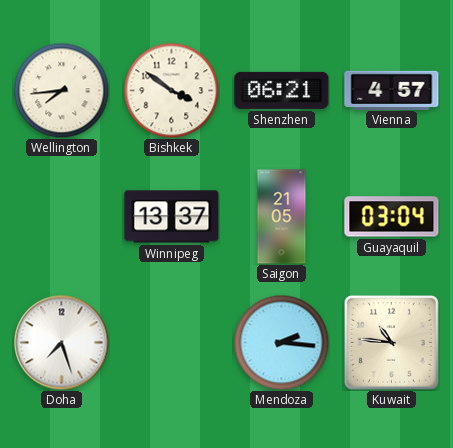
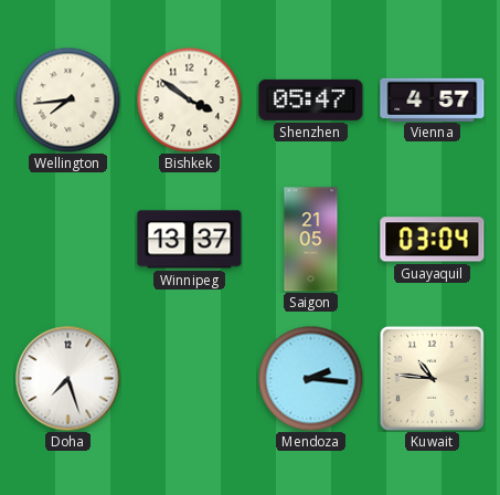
Shenzhen: 06:21 -> 05:47
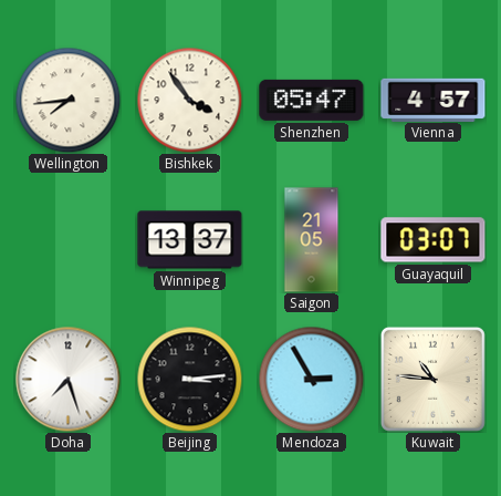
Bishkek: 3:51 -> 3:54
Guayaquil: 03:04 -> 03:07
Beijing: none -> 3:14
Mendoza: 2:16 -> 2:55
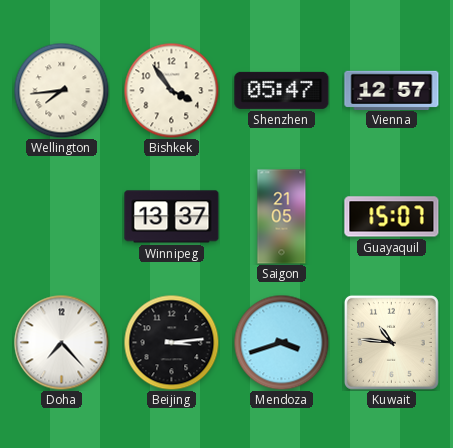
Vienna: 4:57 -> 12:57
Guayaquil: 03:07 -> 15:07
Doha: 7:27 -> 7:23
Mendoza: 2:55 -> 3:42
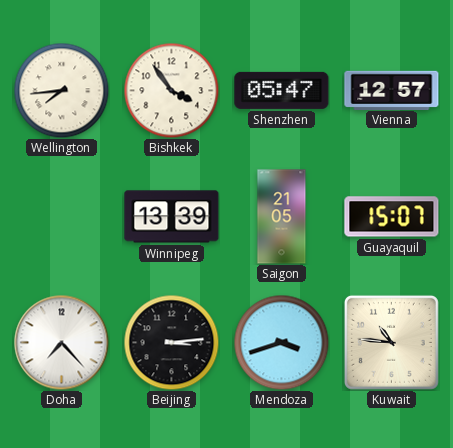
Winnipeg: 13:37 -> 13:39
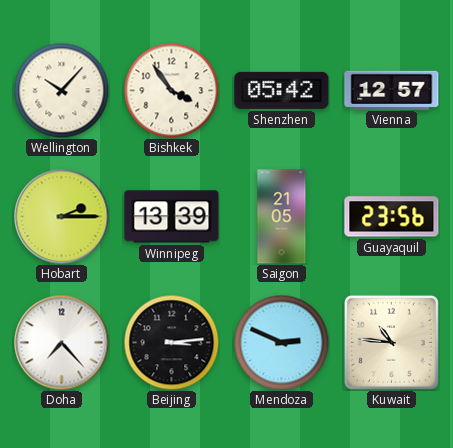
Wellington: 7:44 -> 10:07
Shenzhen: 05:47 -> 05:42
Hobart: none -> 2:15
Guayaquil: 15:07 -> 23:56
Mendoza: 3:42 -> 2:49
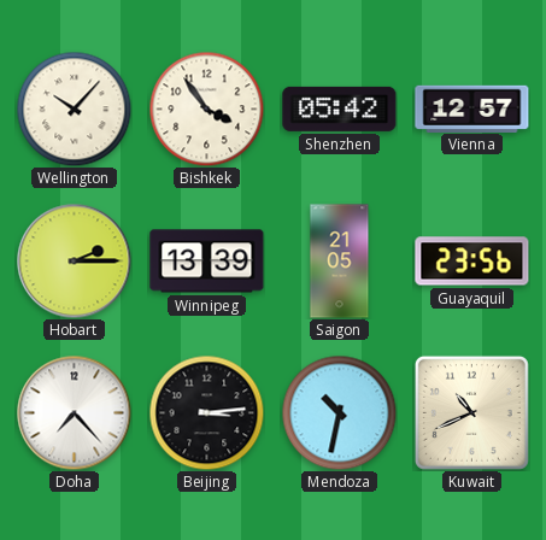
Mendoza: 2:49 -> 10:32
Kuwait: 10:46 -> 10:41
